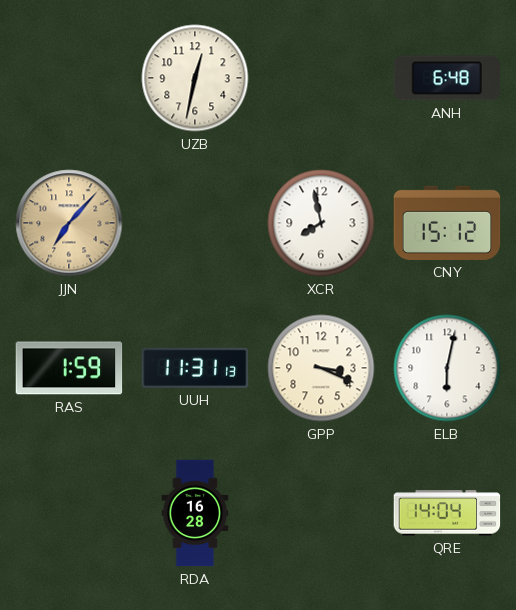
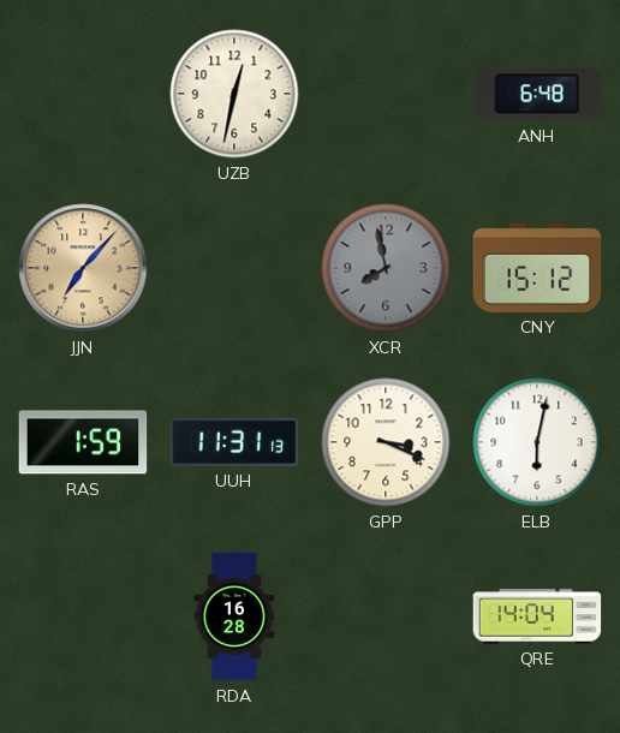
XCR dial: white -> grey
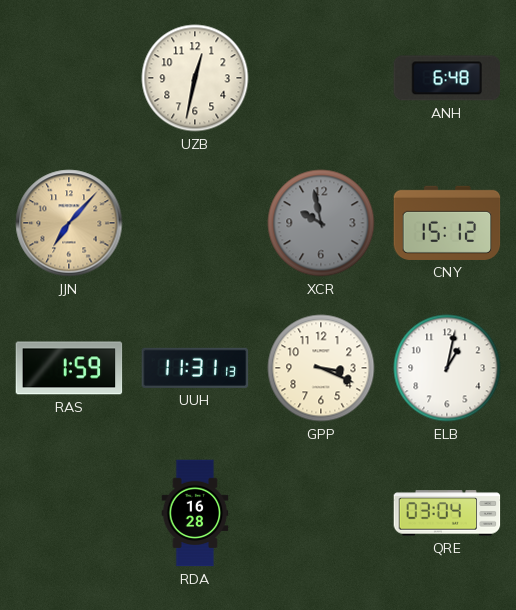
XCR: 7:58 -> 9:58
ELB: 6:02 -> 1:02
QRE: 14:04 -> 03:04
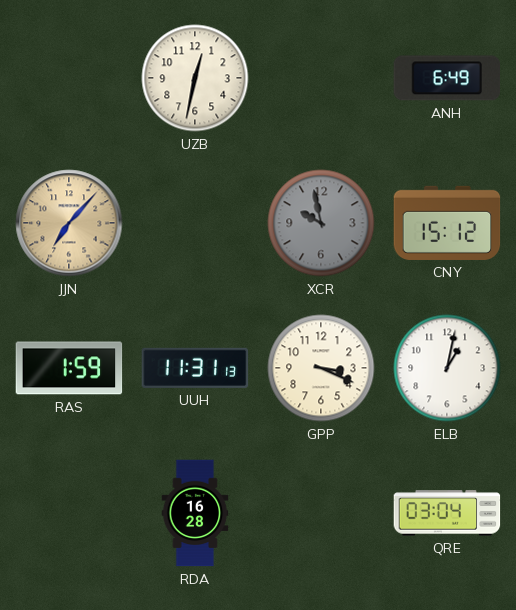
ANH: 6:48 -> 6:49
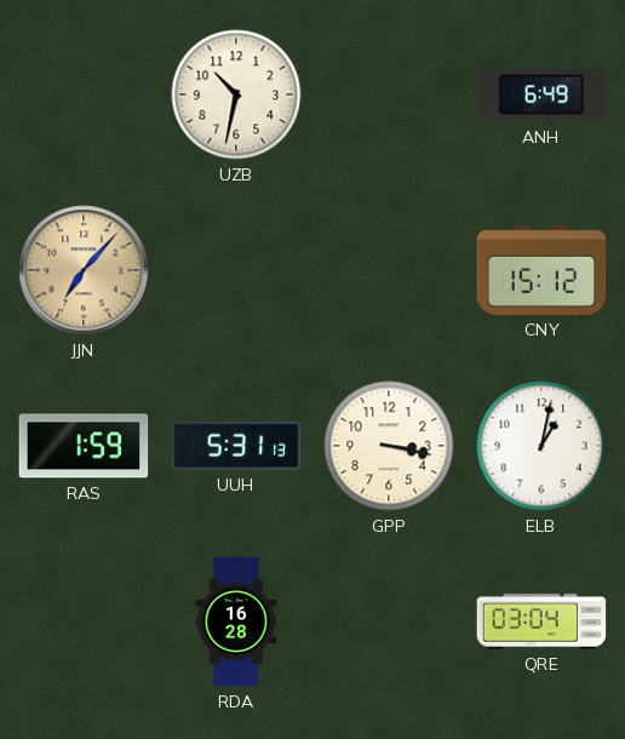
UZB: 12:32 -> 10:32
XCR: 9:58 -> none
UUH: 11:31 -> 5:31
GPP: 3:19 -> 3:17
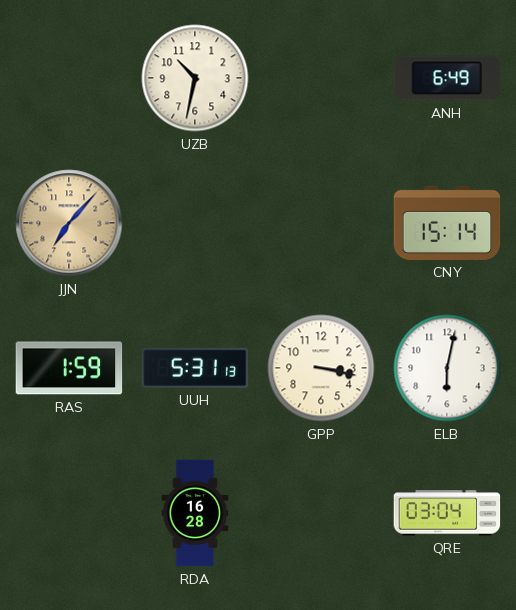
CNY: 15:12 -> 15:14
ELB: 1:02 -> 6:02
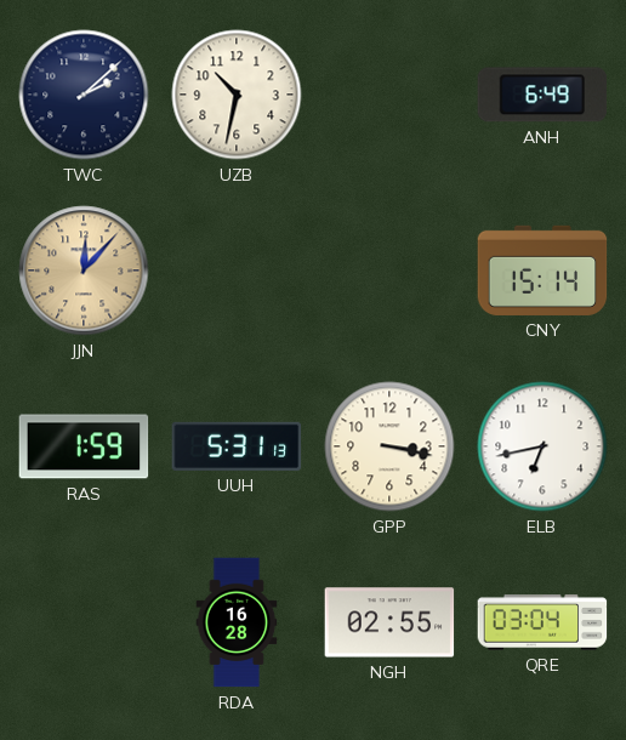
TWC: none -> 2:08
JJN: 7:07 -> 12:07
ELB: 6:02 -> 6:43
NGH: none -> 02:55
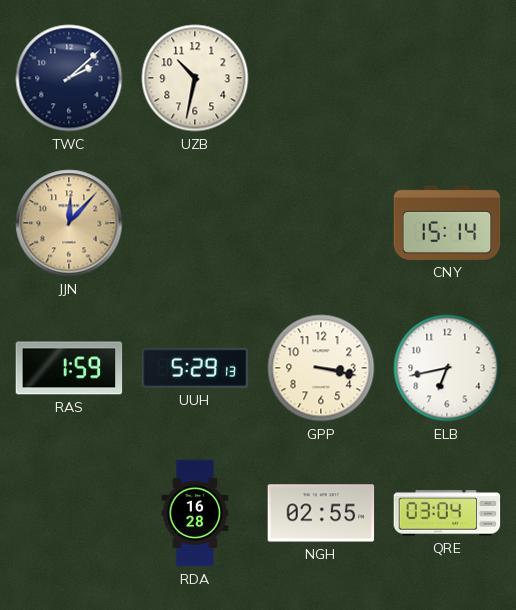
ANH: 6:49 -> none
UUH: 5:31 -> 5:29
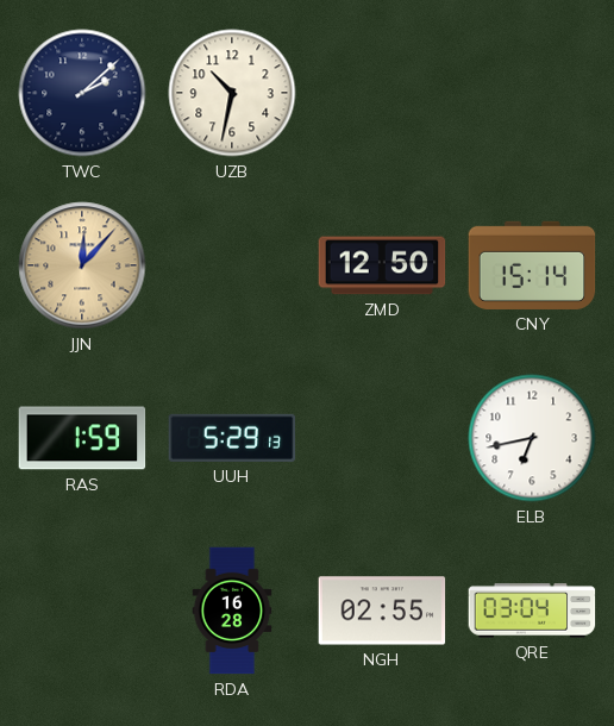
ZMD: none -> 12:50
GPP: 3:17 -> none
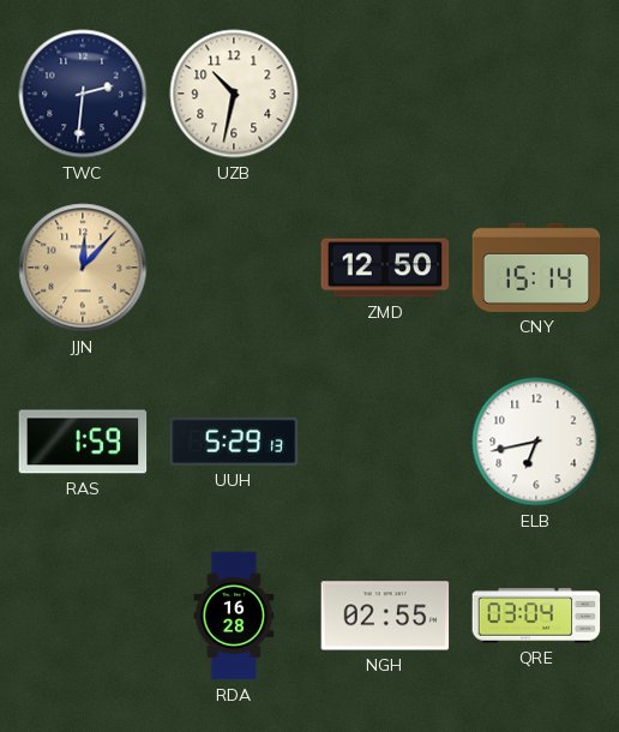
TWC: 2:08 -> 2:31
